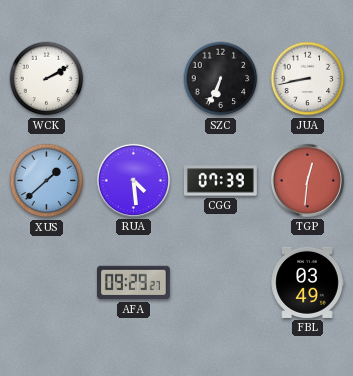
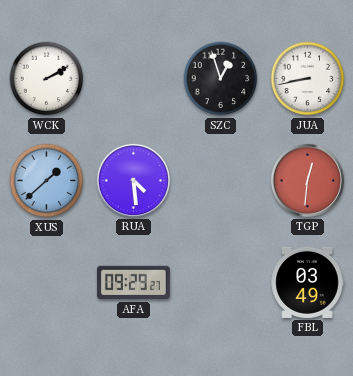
SZC: 6:34 -> 12:57
CGG: 07:39 -> none
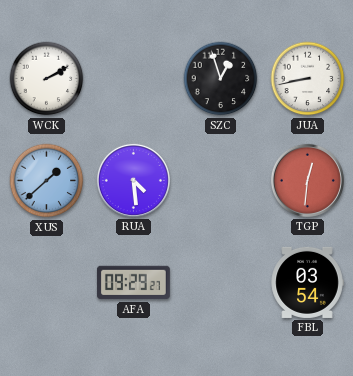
FBL: 03:49 -> 03:54
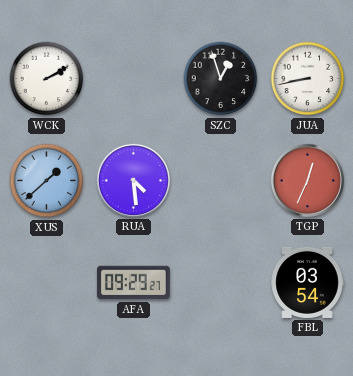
TGP: 12:31 -> 12:34
